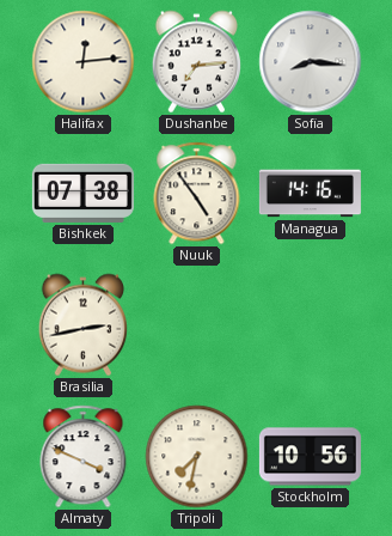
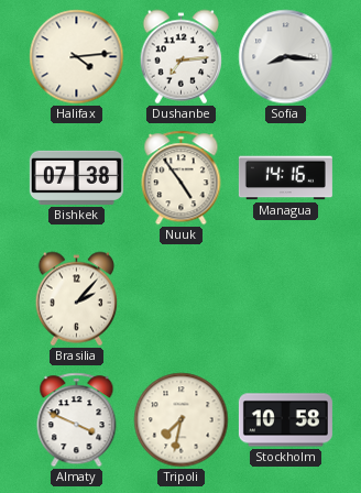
Halifax: 12:14 -> 4:14
Brasilia: 2:43 -> 2:07
Stockholm: 10:56 -> 10:58
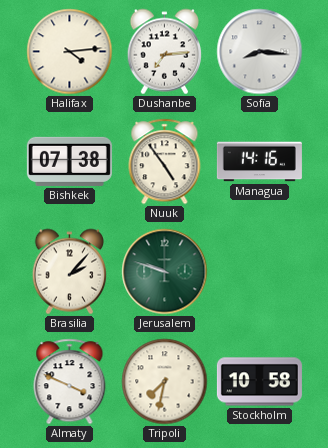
Jerusalem: none -> 9:48
